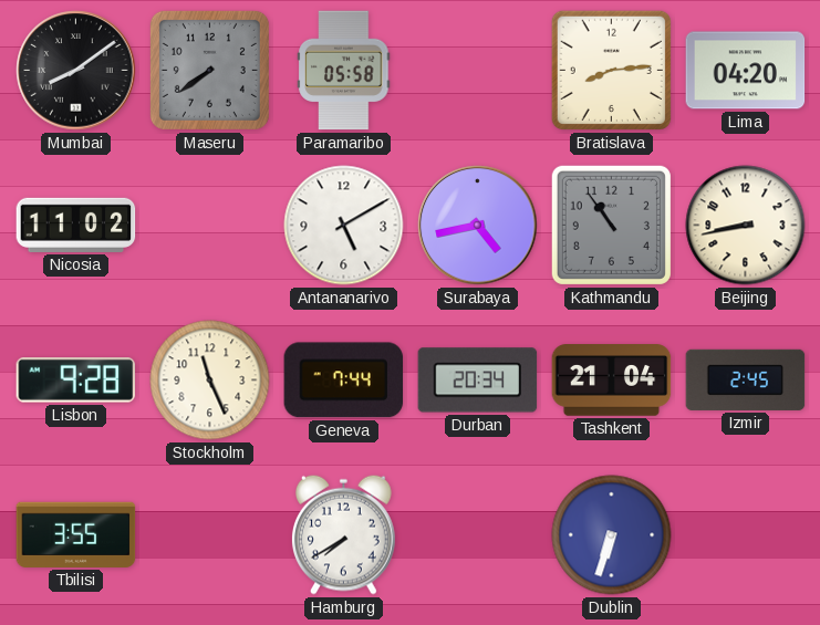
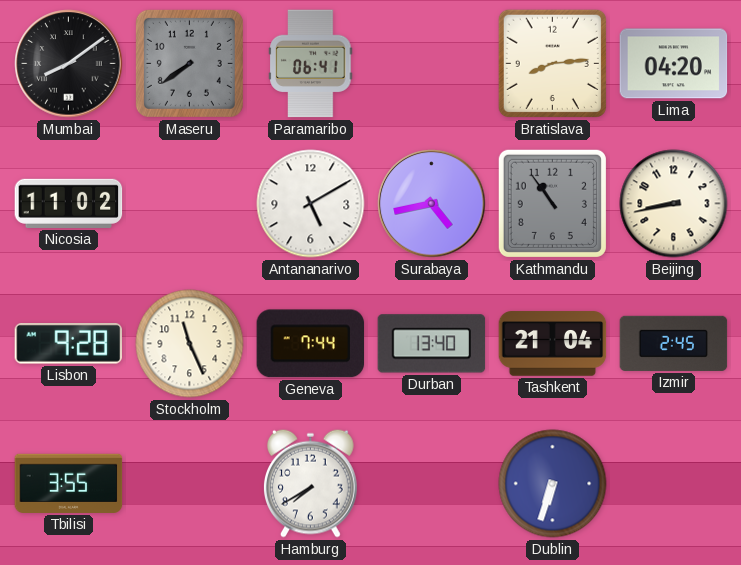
Paramaribo: 05:58 -> 06:41
Durban: 20:34 -> 13:40
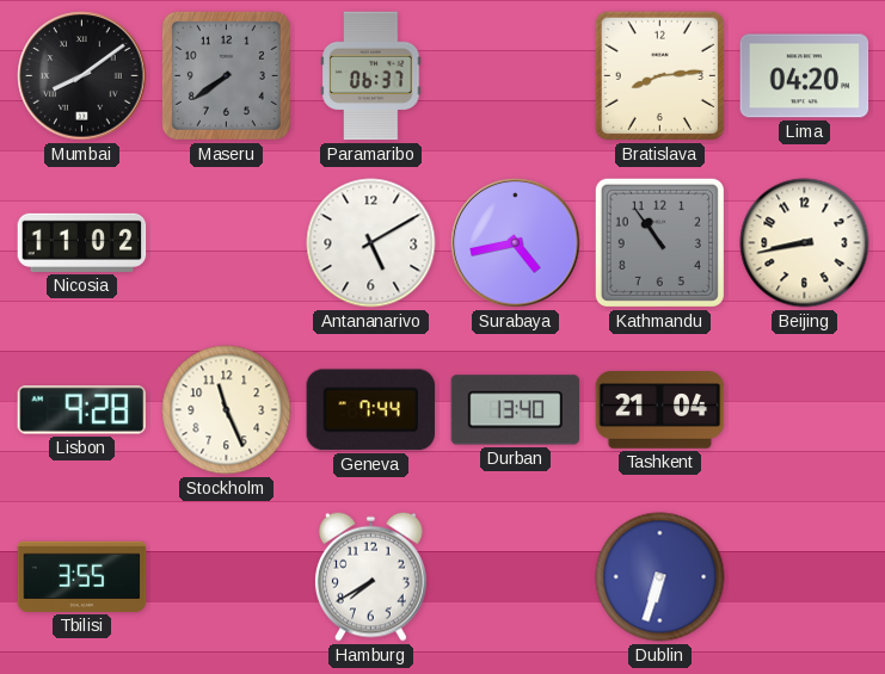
Paramaribo: 06:41 -> 06:37
Izmir: 2:45 -> none
